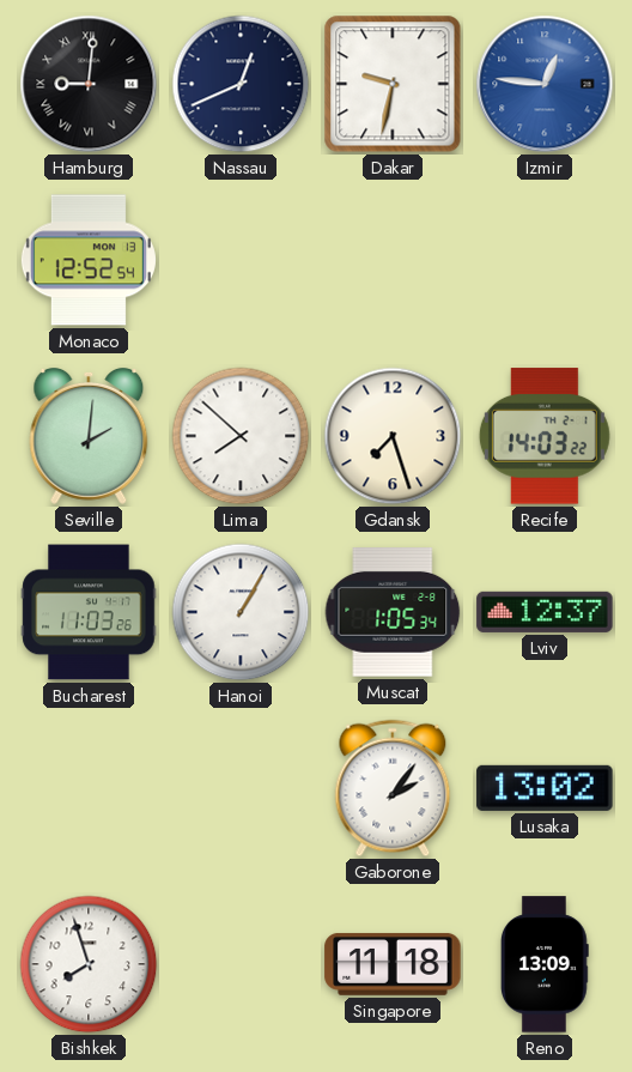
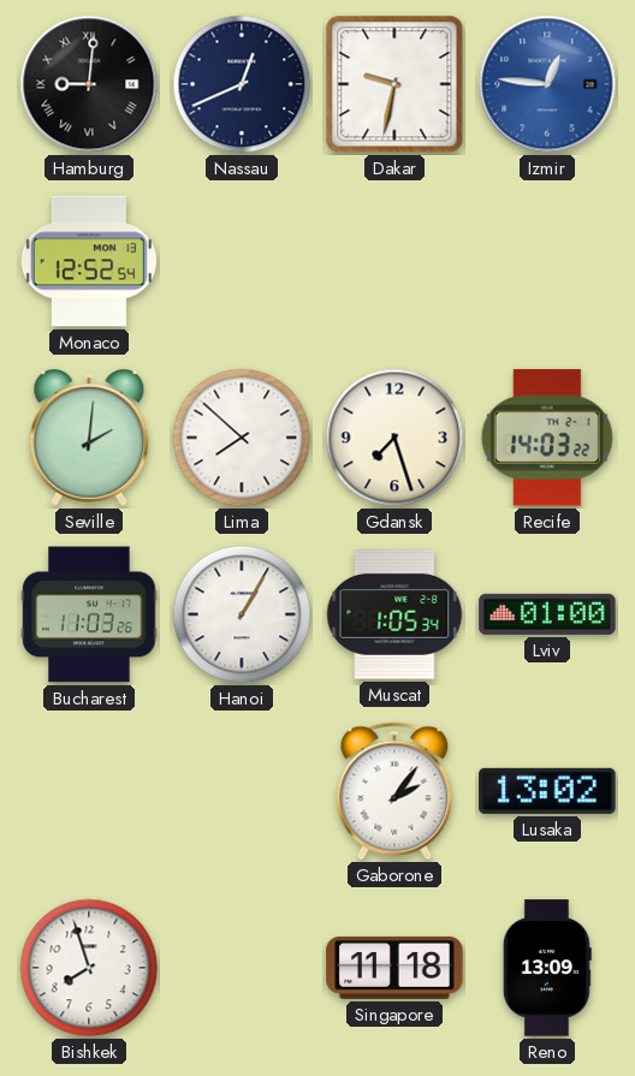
Lviv: 12:37 -> 01:00
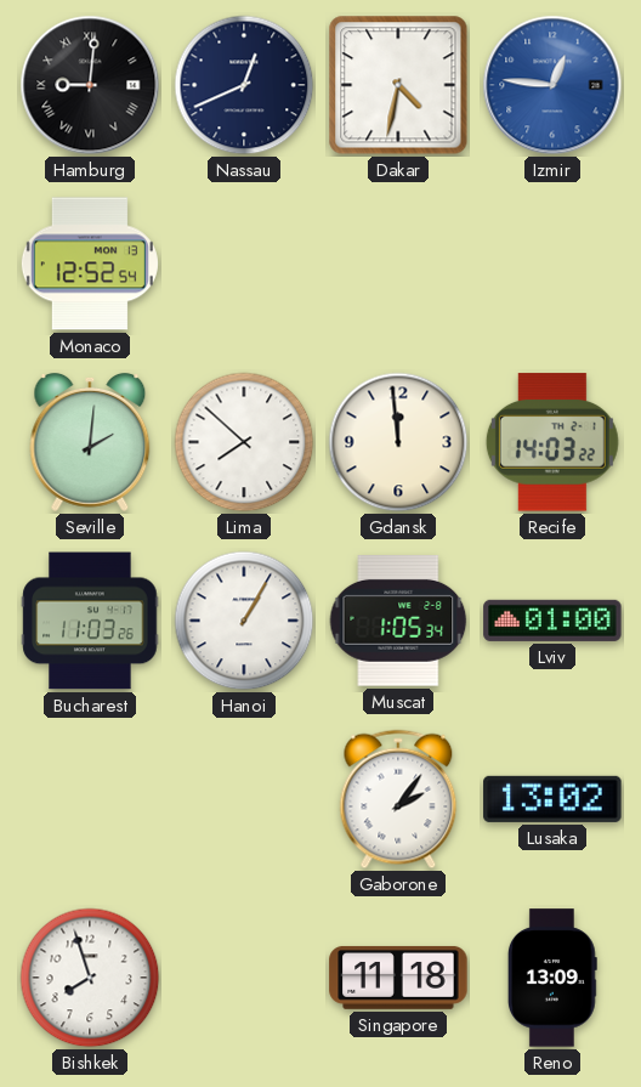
Dakar: 9:32 -> 4:32
Gdansk: 7:27 -> 11:59
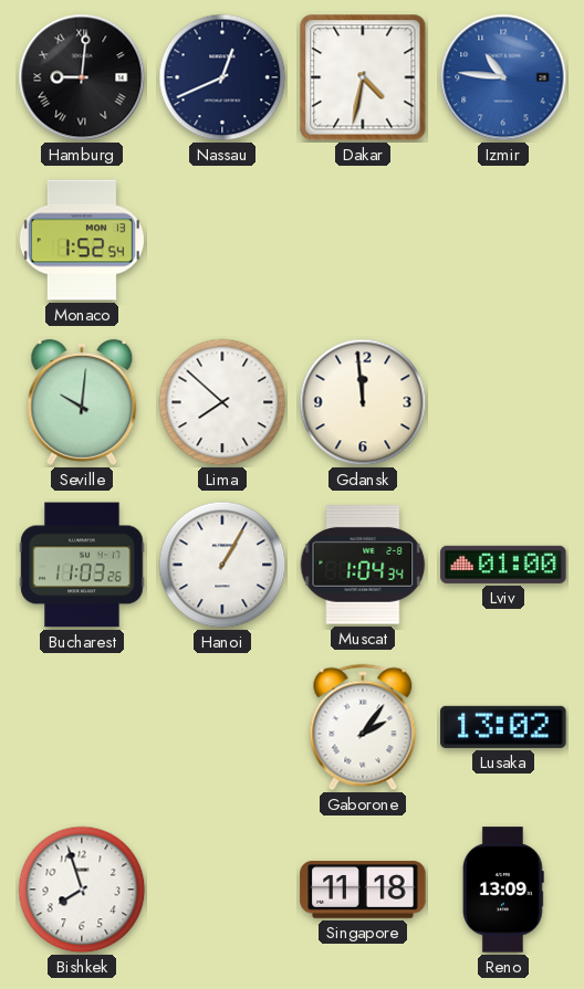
Izmir: 12:46 -> 10:46
Monaco: 12:52 -> 1:52
Seville: 2:01 -> 10:01
Recife: 14:03 -> none
Muscat: 1:05 -> 1:04
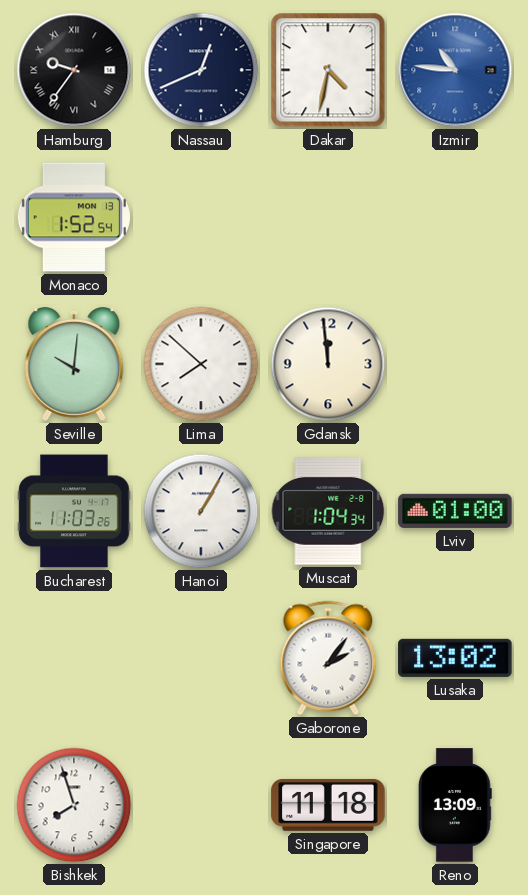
Hamburg: 9:01 -> 9:36
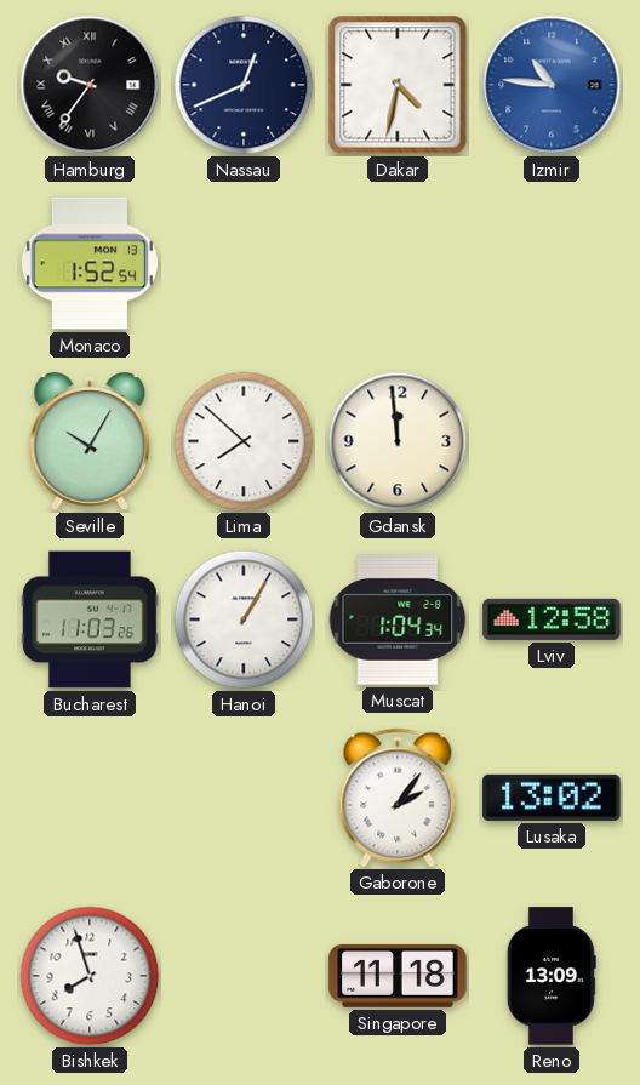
Seville: 10:01 -> 10:05
Lviv: 01:00 -> 12:58
